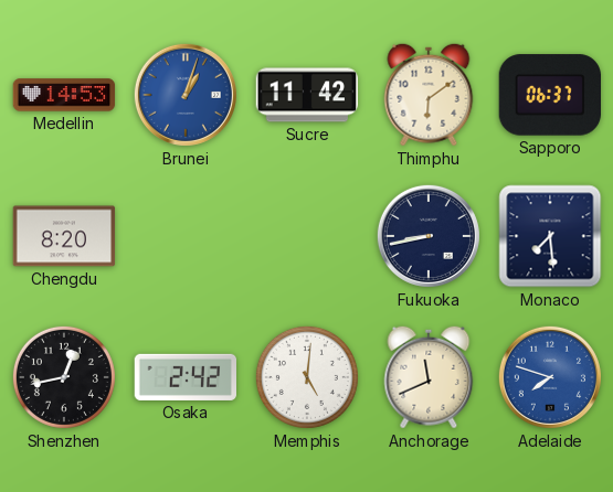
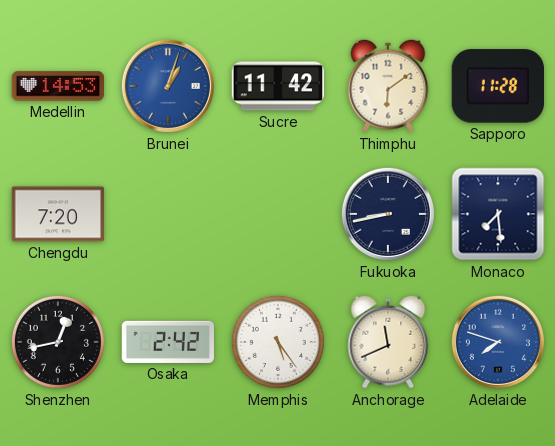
Sapporo: 06:37 -> 11:28
Chengdu: 8:20 -> 7:20
Memphis: 5:01 -> 5:24
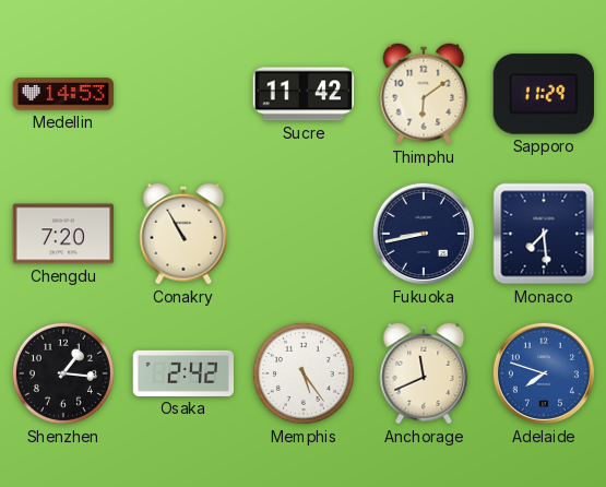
Brunei: 1:03 -> none
Sapporo: 11:28 -> 11:29
Conakry: none -> 10:55
Shenzhen: 12:43 -> 1:16
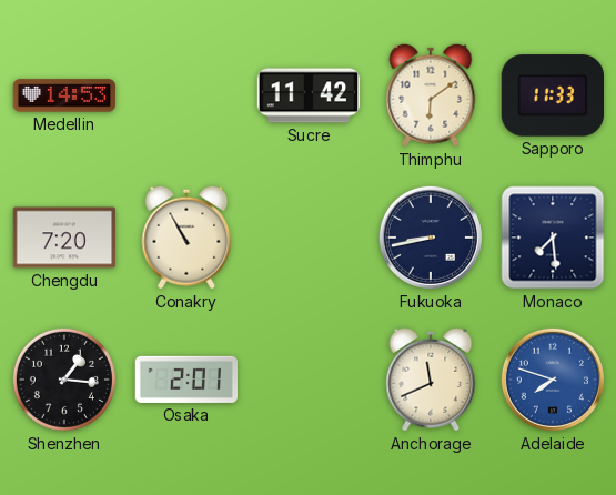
Sapporo: 11:29 -> 11:33
Osaka: 2:42 -> 2:01
Memphis: 5:24 -> none
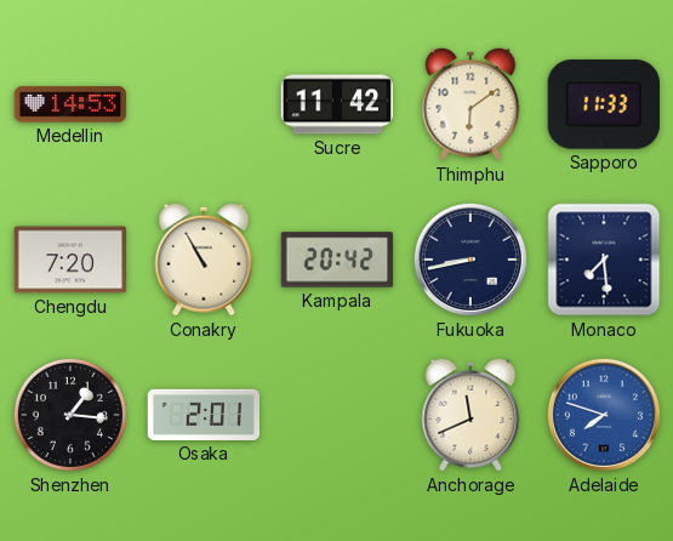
Kampala: none -> 20:42
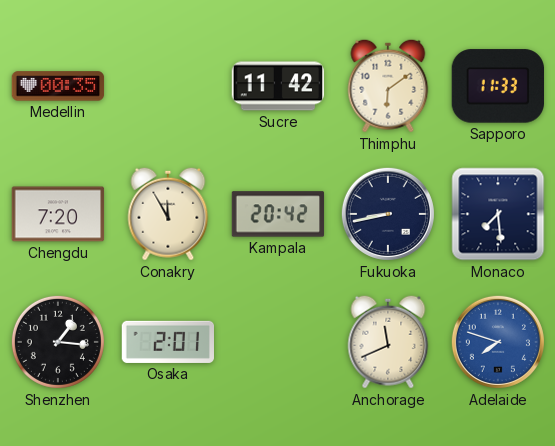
Medellin: 14:53 -> 00:35
Conakry: 10:55 -> 11:55
